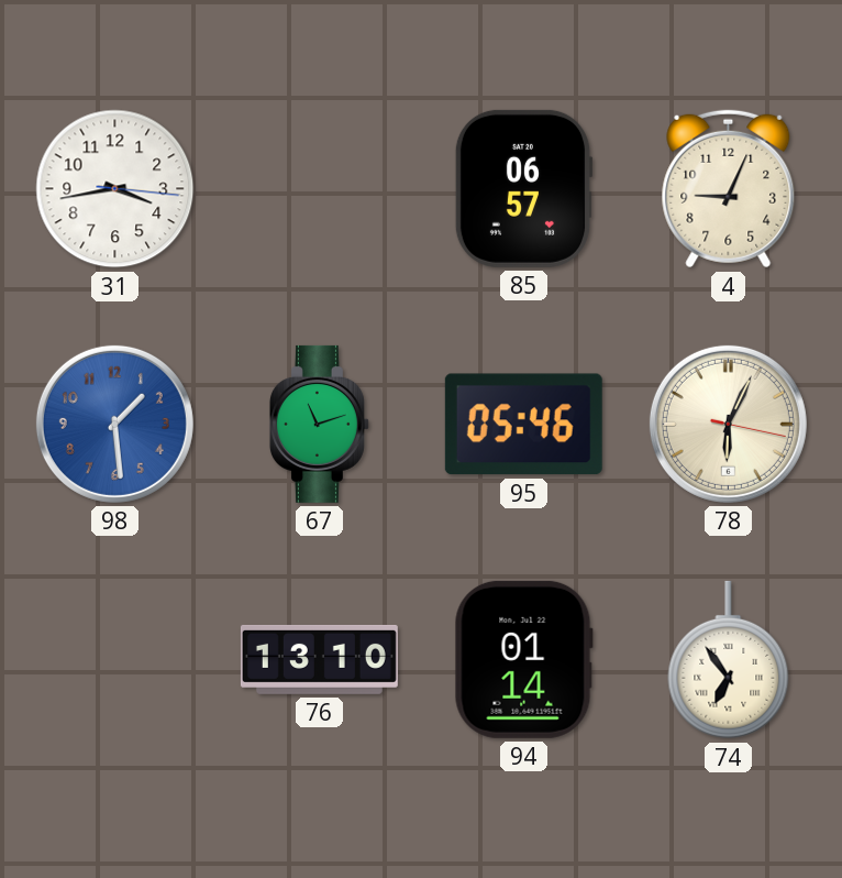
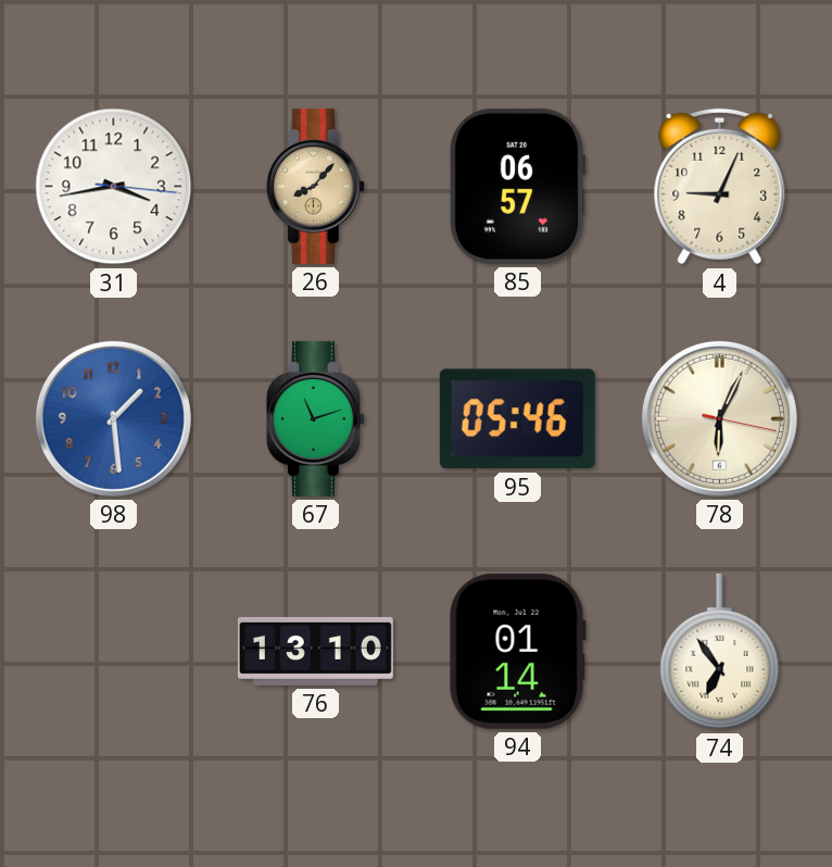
26: none -> 8:07
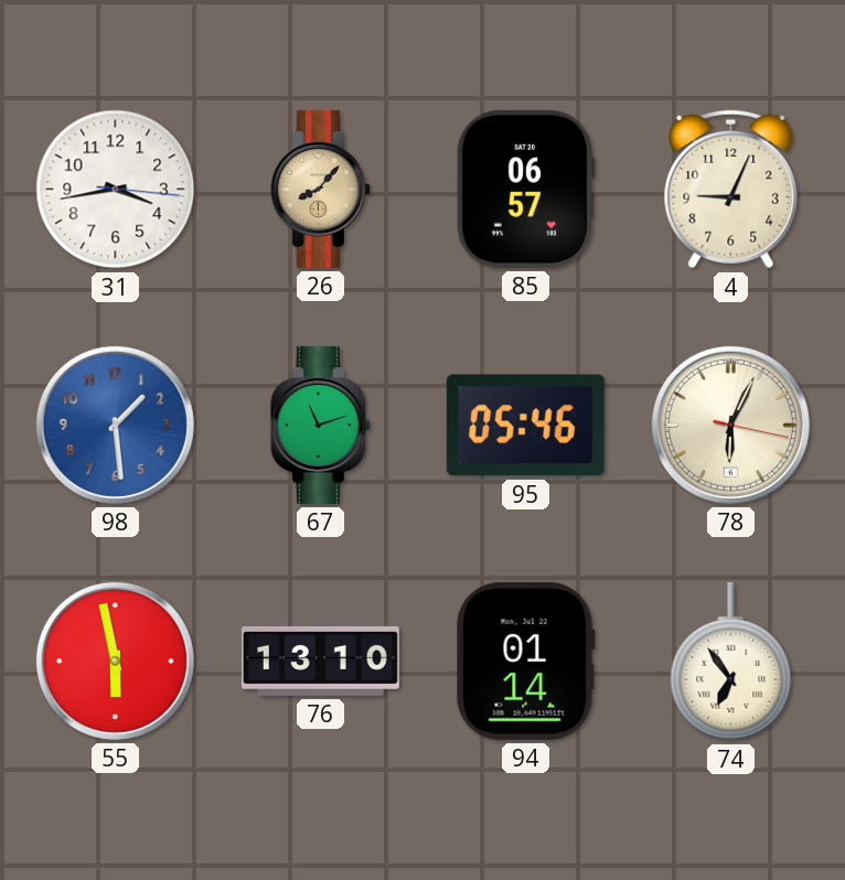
55: none -> 5:58
